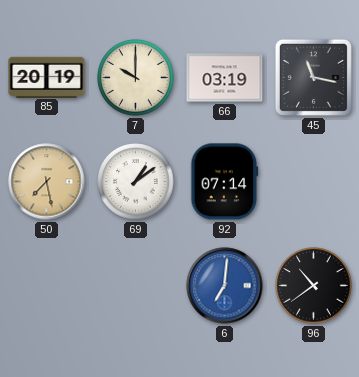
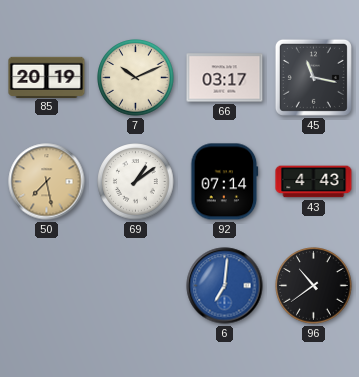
7: 10:00 -> 10:11
66: 03:19 -> 03:17
43: none -> 4:43
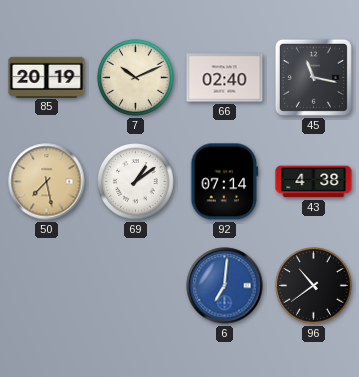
66: 03:17 -> 02:40
43: 4:43 -> 4:38
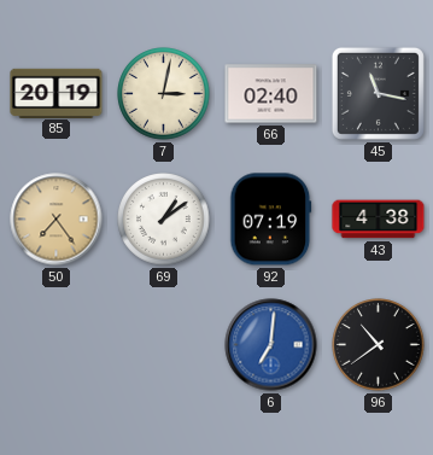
7: 10:11 -> 3:02
50: 7:28 -> 7:24
92: 07:14 -> 07:19
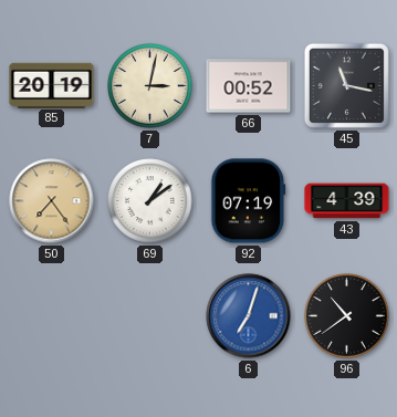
66: 02:40 -> 00:52
43: 4:38 -> 4:39
6: 7:01 -> 7:03
